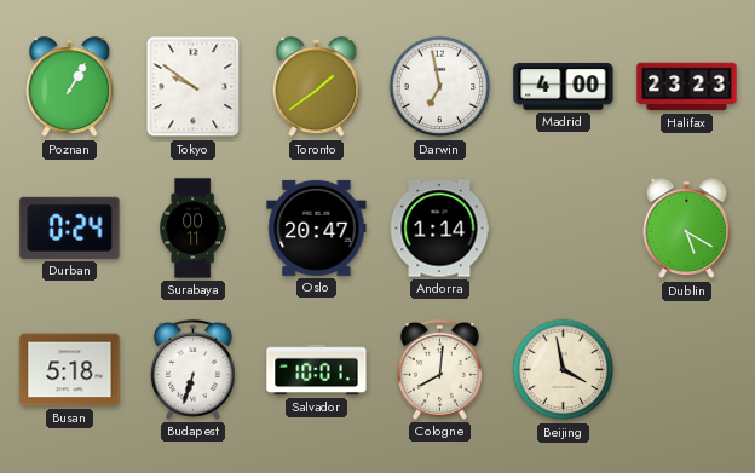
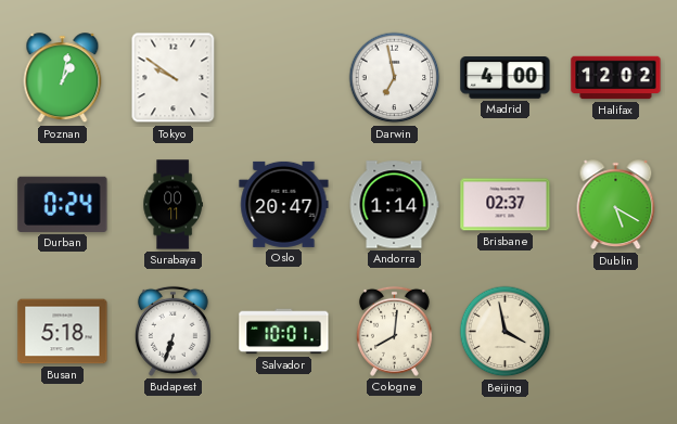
Poznan: 1:05 -> 1:02
Toronto: 1:39 -> none
Halifax: 23:23 -> 12:02
Brisbane: none -> 02:37
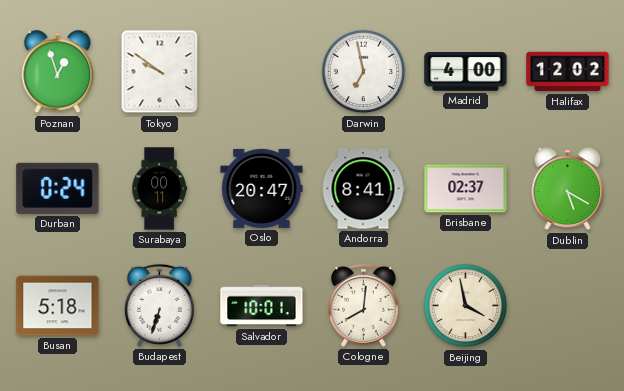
Poznan: 1:02 -> 12:57
Andorra: 1:14 -> 8:41
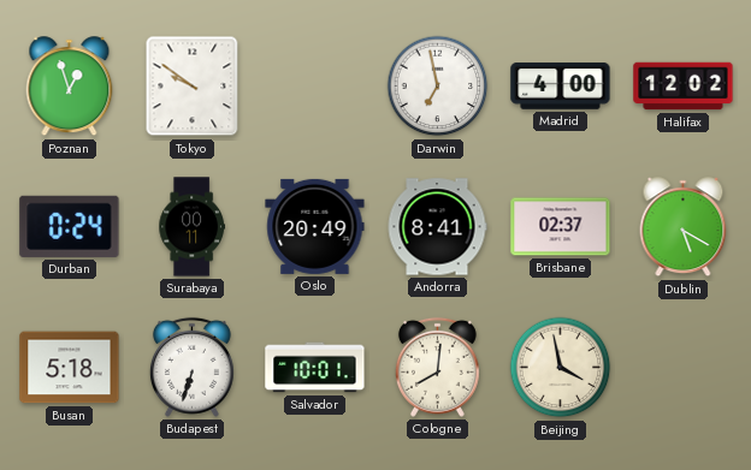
Oslo: 20:47 -> 20:49
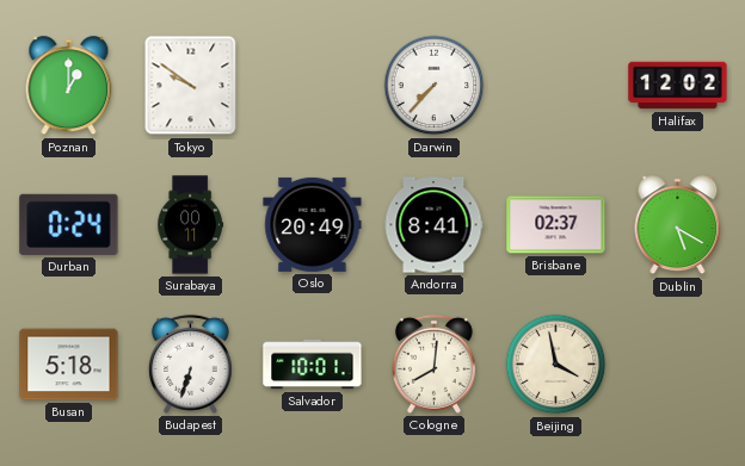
Poznan: 12:57 -> 1:00
Darwin: 6:58 -> 7:37
Madrid: 4:00 -> none
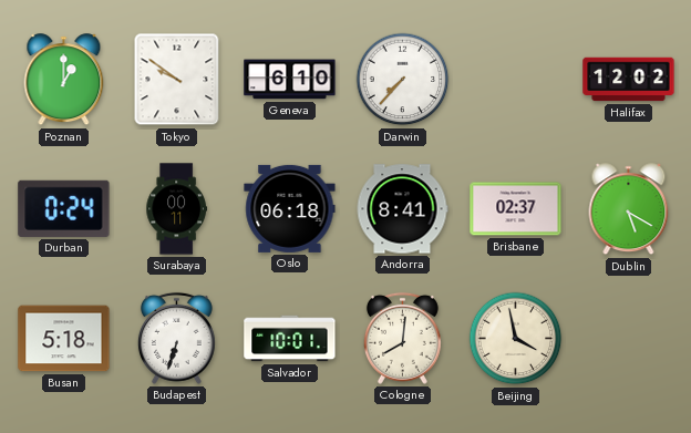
Geneva: none -> 6:10
Oslo: 20:49 -> 06:18
